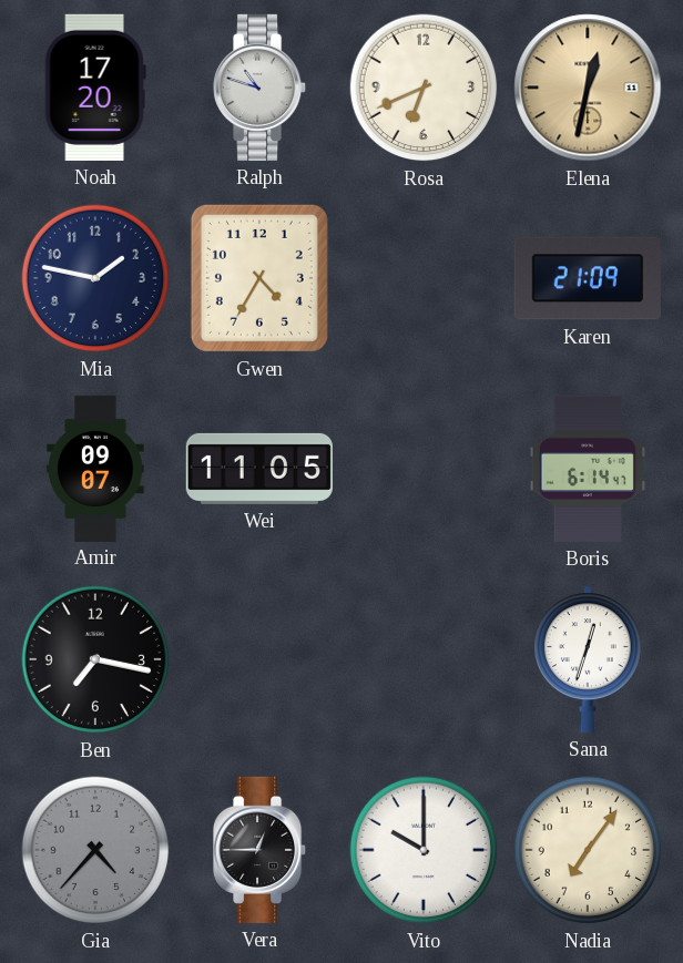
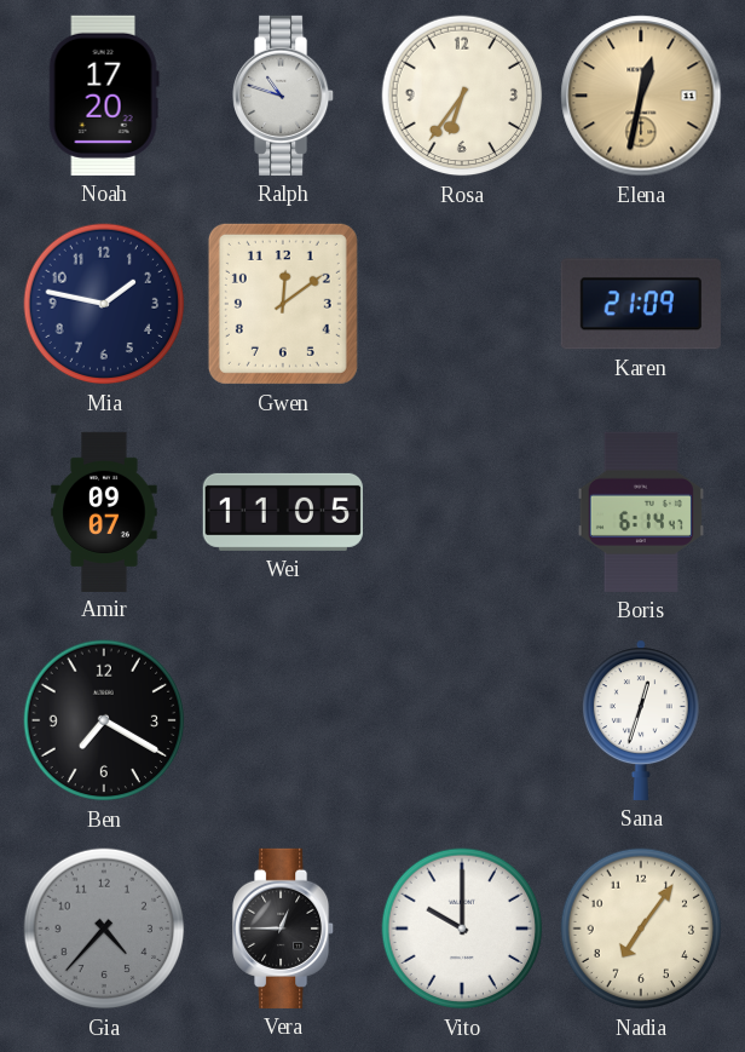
Rosa: 6:41 -> 6:36
Gwen: 4:35 -> 12:09
Ben: 7:17 -> 7:20
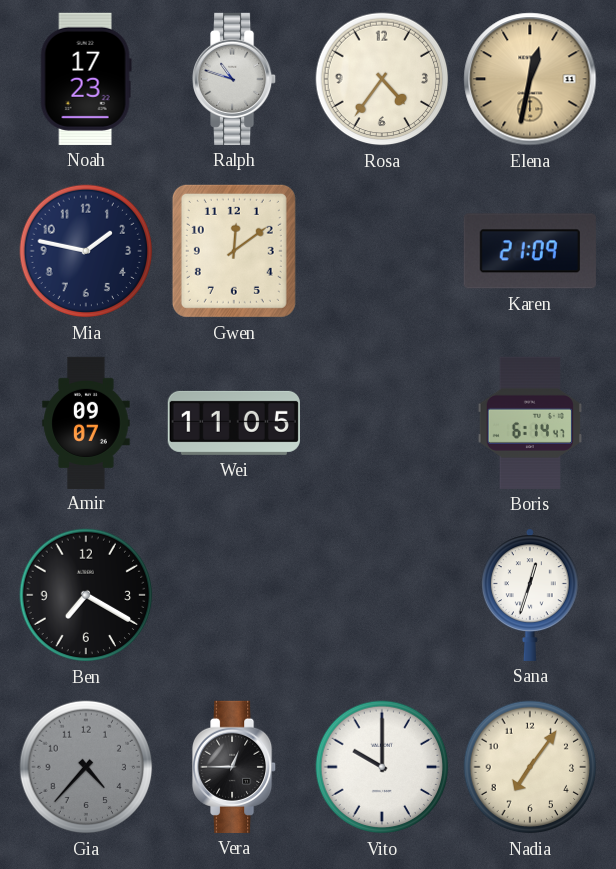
Noah: 17:20 -> 17:23
Rosa: 6:36 -> 4:36
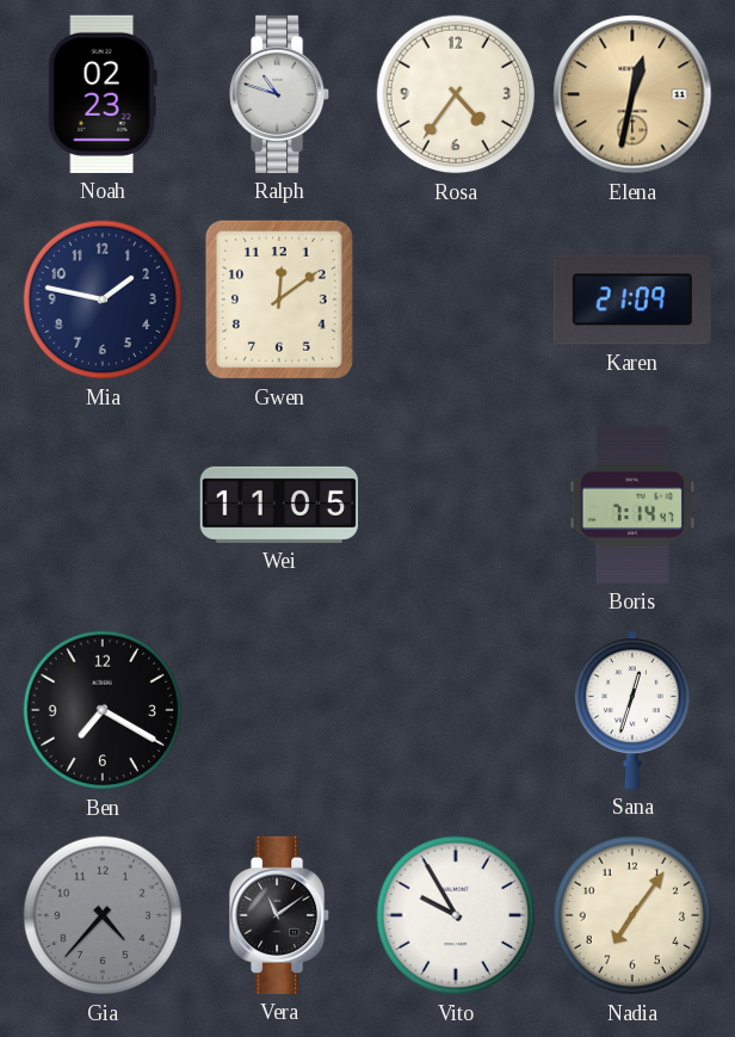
Noah: 17:23 -> 02:23
Amir: 09:07 -> none
Boris: 6:14 -> 7:14
Vera: 12:45 -> 11:09
Vito: 10:00 -> 9:55
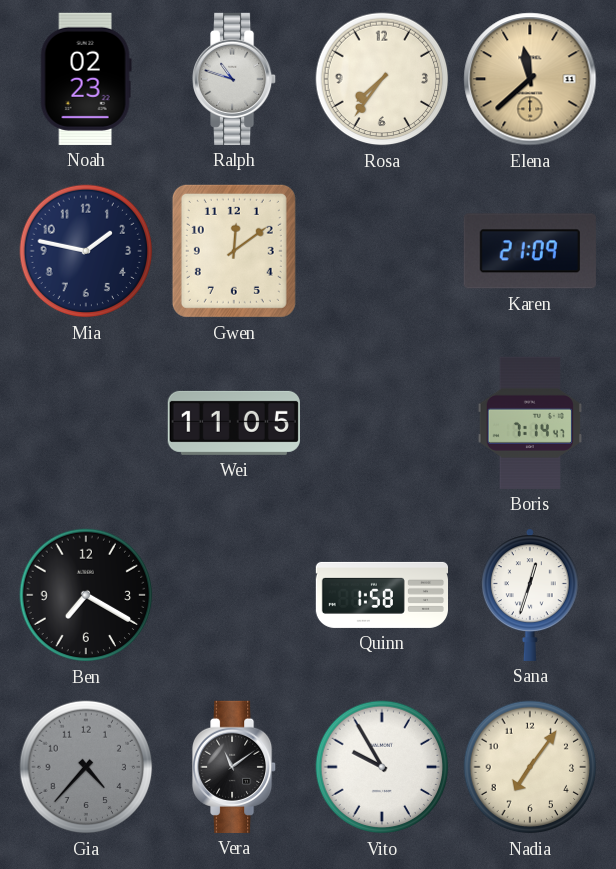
Rosa: 4:36 -> 7:36
Elena: 12:32 -> 11:38
Quinn: none -> 1:58
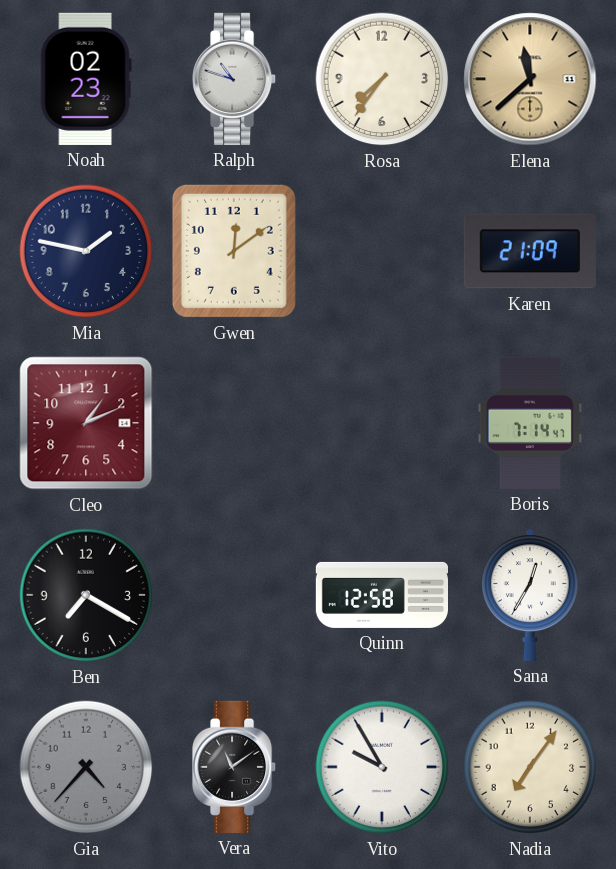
Cleo: none -> 1:11
Wei: 11:05 -> none
Quinn: 1:58 -> 12:58
Sana: 12:33 -> 12:35
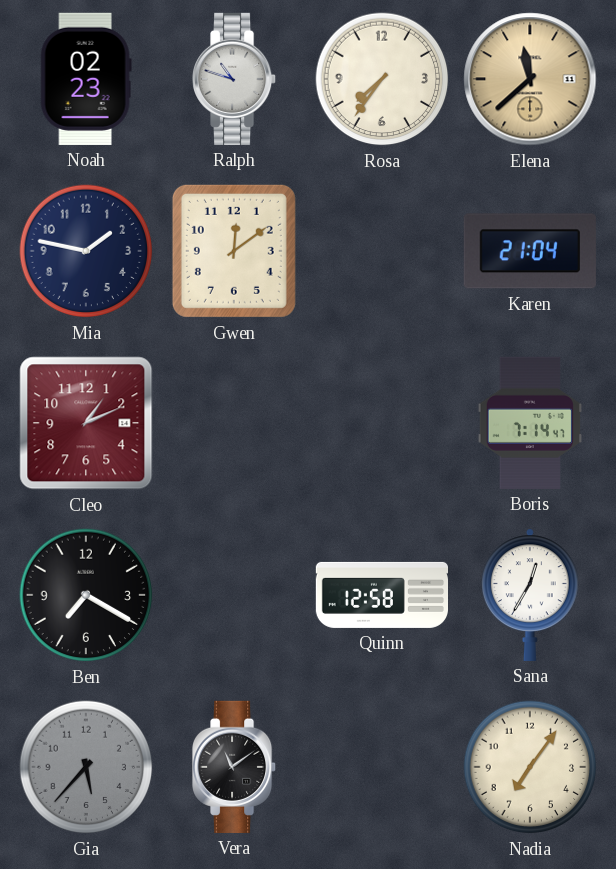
Karen: 21:09 -> 21:04
Gia: 4:37 -> 5:37
Vito: 9:55 -> none
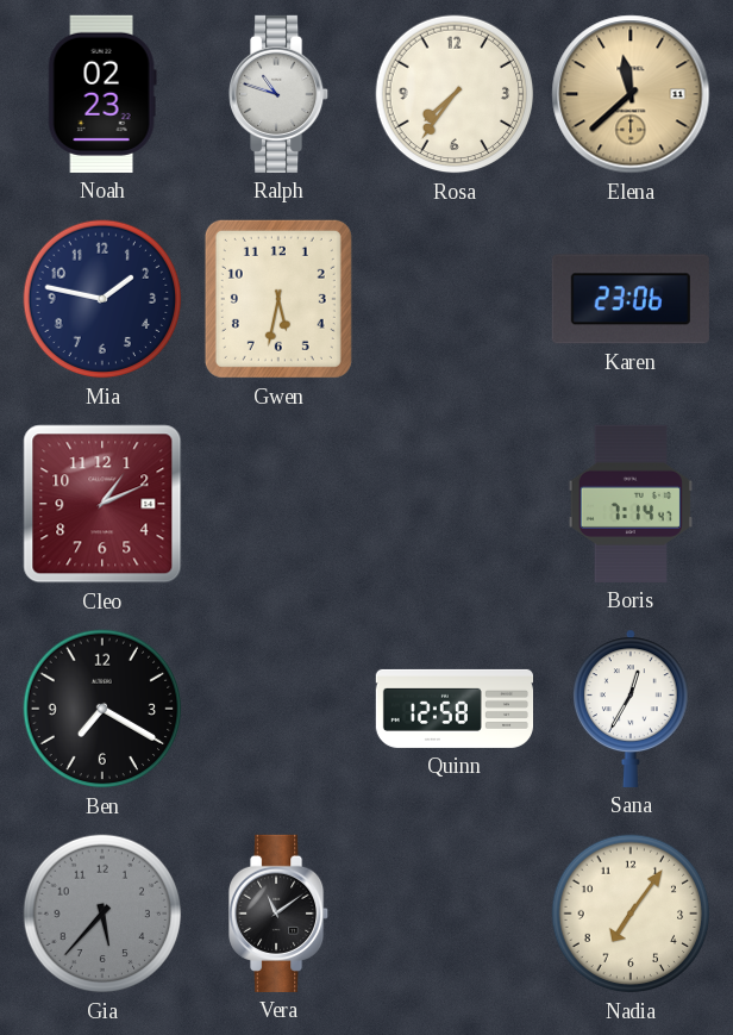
Gwen: 12:09 -> 5:32
Karen: 21:04 -> 23:06
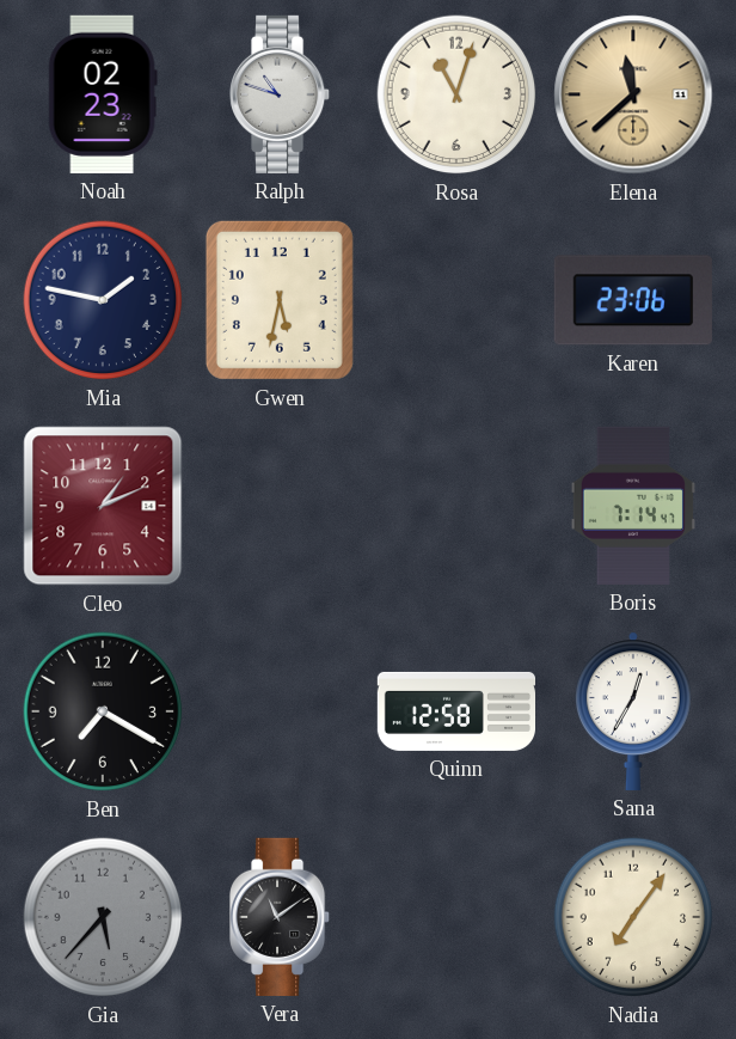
Rosa: 7:36 -> 11:03
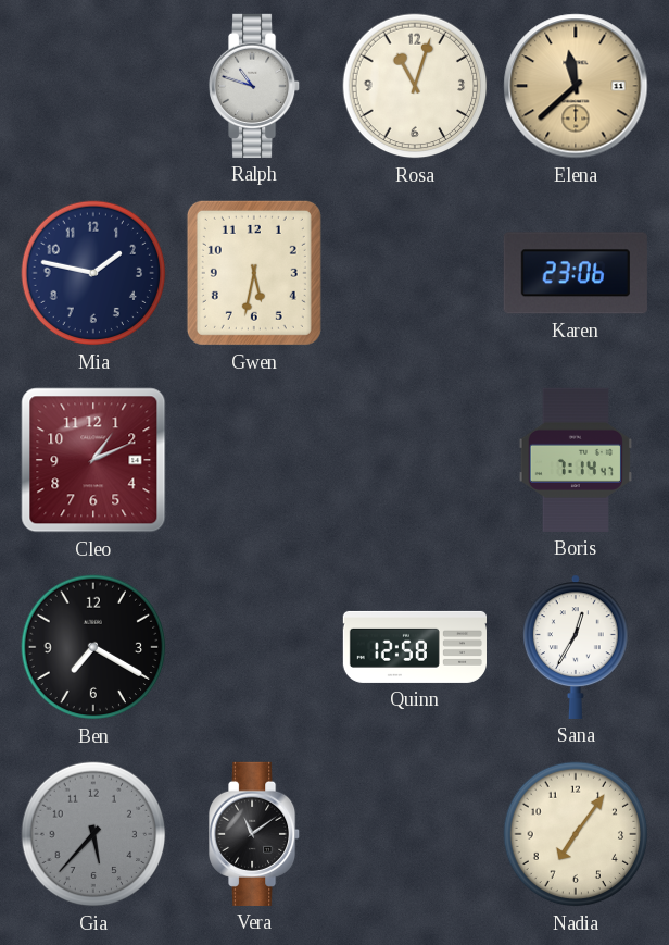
Noah: 02:23 -> none
